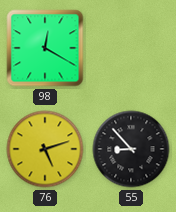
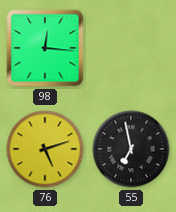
98: 12:20 -> 12:16
55: 8:53 -> 6:58
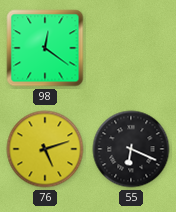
98: 12:16 -> 12:21
55: 6:58 -> 6:19
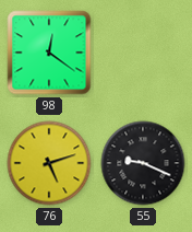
55: 6:19 -> 9:19
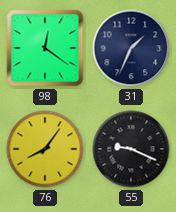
31: none -> 1:34
76: 5:12 -> 8:06
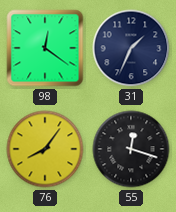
55: 9:19 -> 12:18
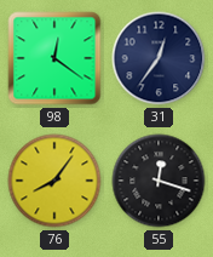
31: 1:34 -> 12:36
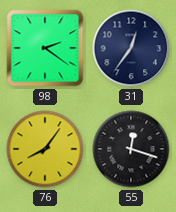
98: 12:21 -> 2:21
